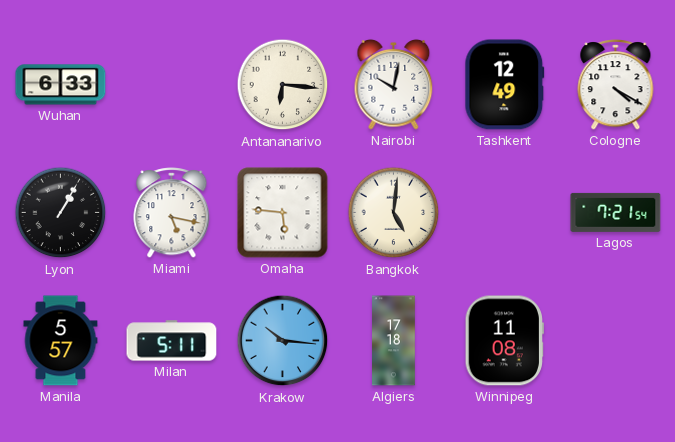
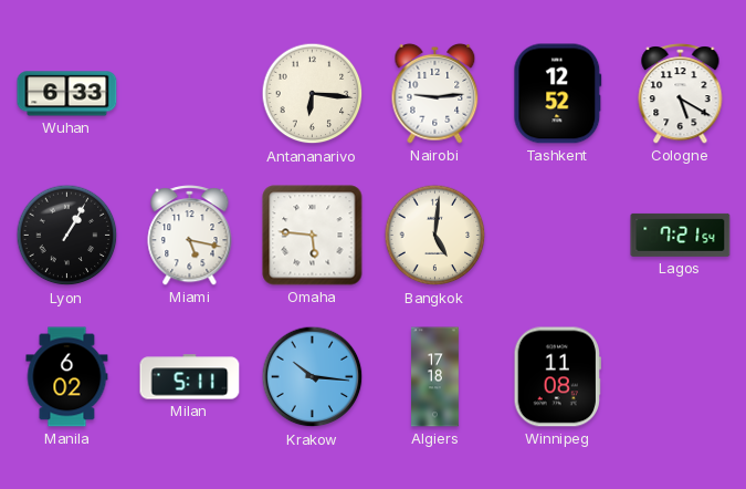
Nairobi: 10:02 -> 9:14
Tashkent: 12:49 -> 12:52
Cologne: 4:20 -> 5:20
Manila: 5:57 -> 6:02
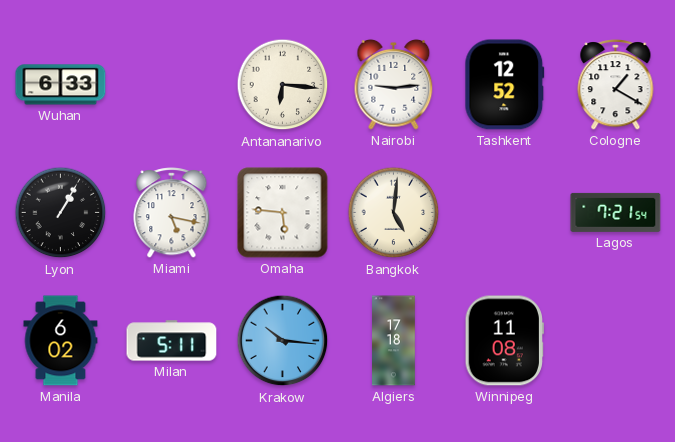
Cologne: 5:20 -> 1:20
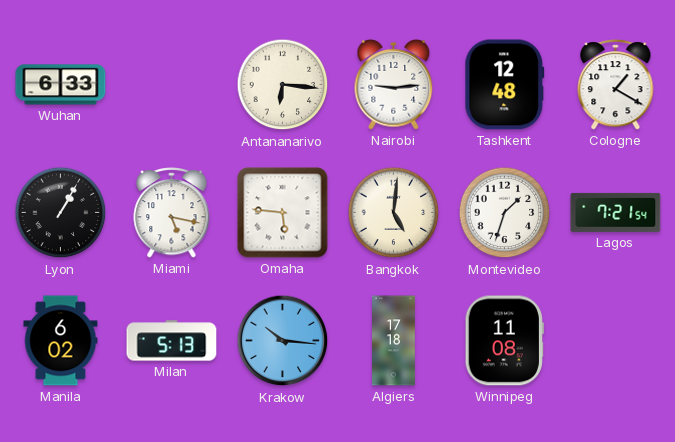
Tashkent: 12:52 -> 12:48
Montevideo: none -> 1:33
Milan: 5:11 -> 5:13
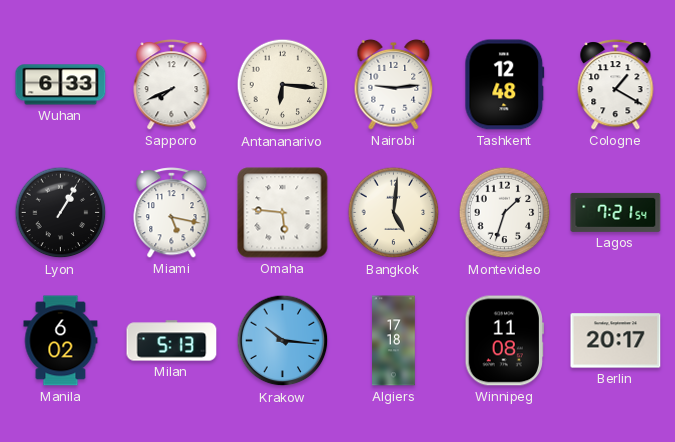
Sapporo: none -> 7:41
Berlin: none -> 20:17
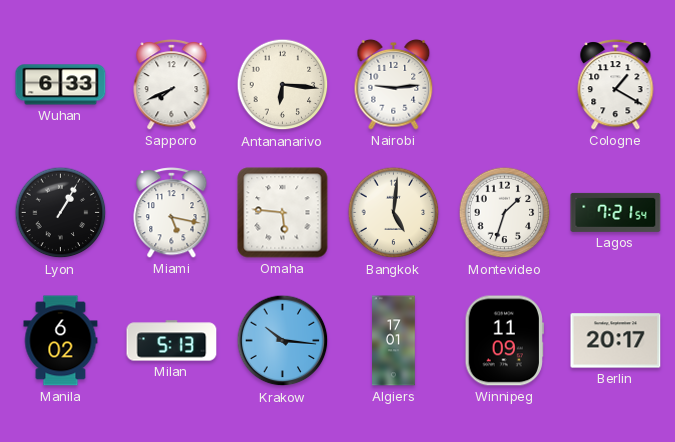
Tashkent: 12:48 -> none
Algiers: 17:18 -> 17:01
Winnipeg: 11:08 -> 11:09
